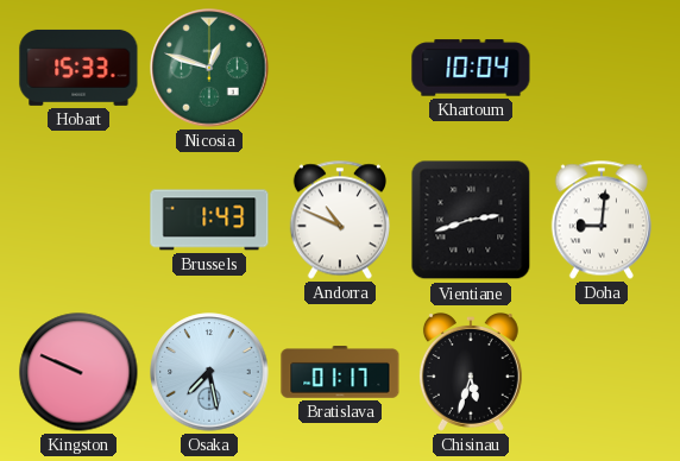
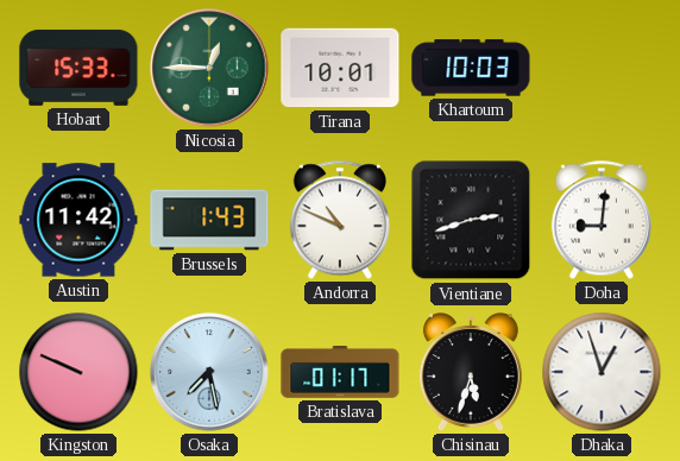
Nicosia: 12:48 -> 12:45
Tirana: none -> 10:01
Khartoum: 10:04 -> 10:03
Austin: none -> 11:42
Dhaka: none -> 12:57
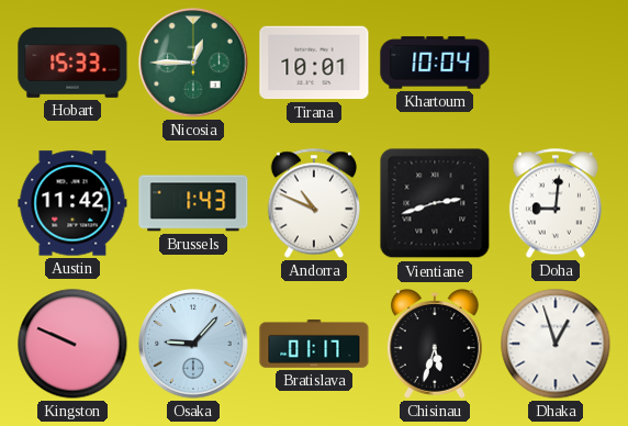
Khartoum: 10:03 -> 10:04
Osaka: 7:28 -> 9:07
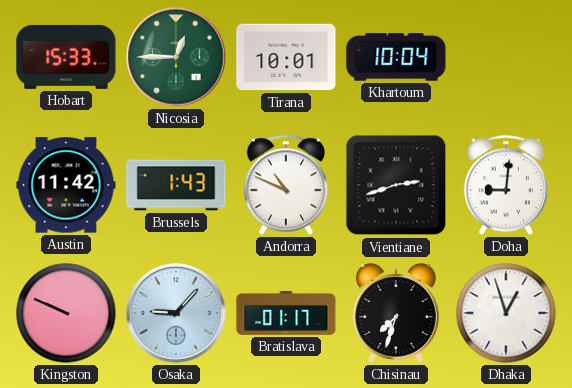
Chisinau: 5:33 -> 7:33
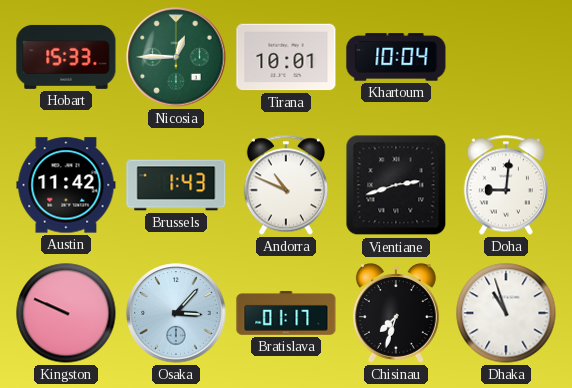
Osaka: 9:07 -> 3:07
Dhaka: 12:57 -> 10:57
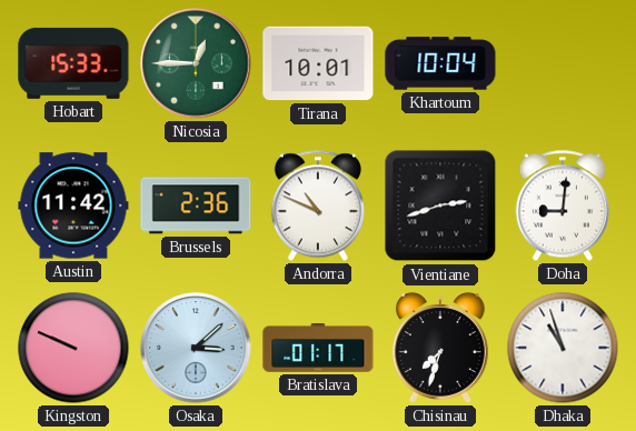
Brussels: 1:43 -> 2:36
Osaka: 3:07 -> 3:08
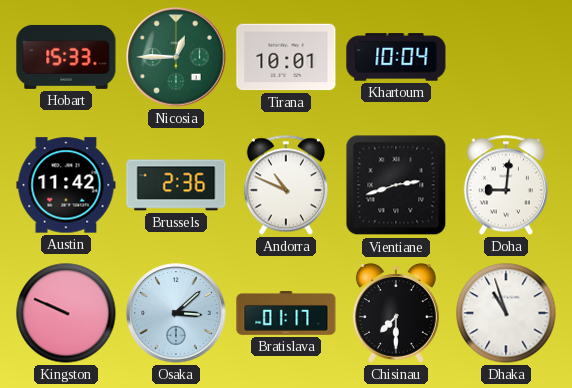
Chisinau: 7:33 -> 7:30
